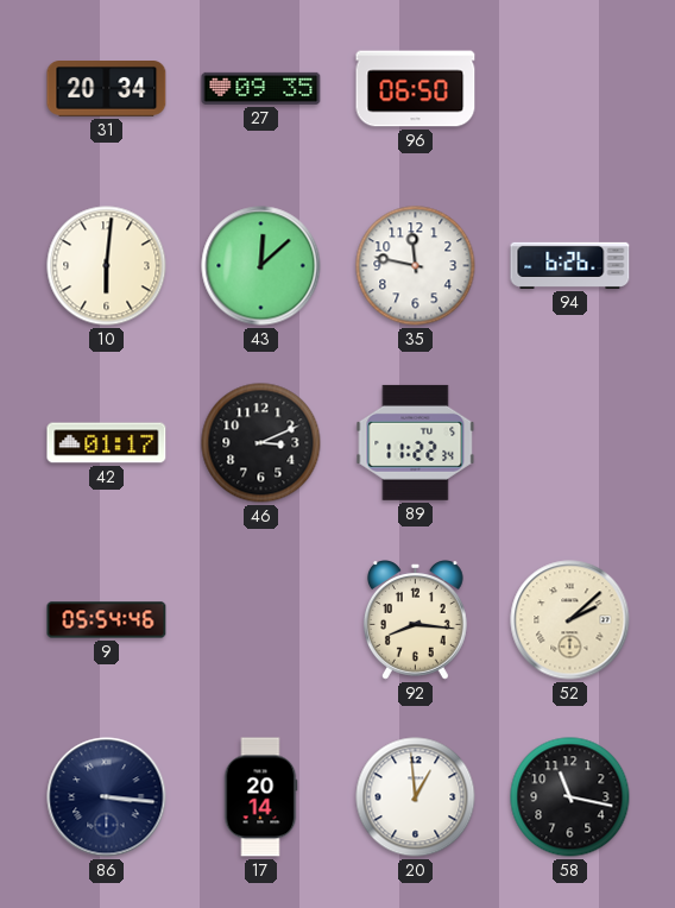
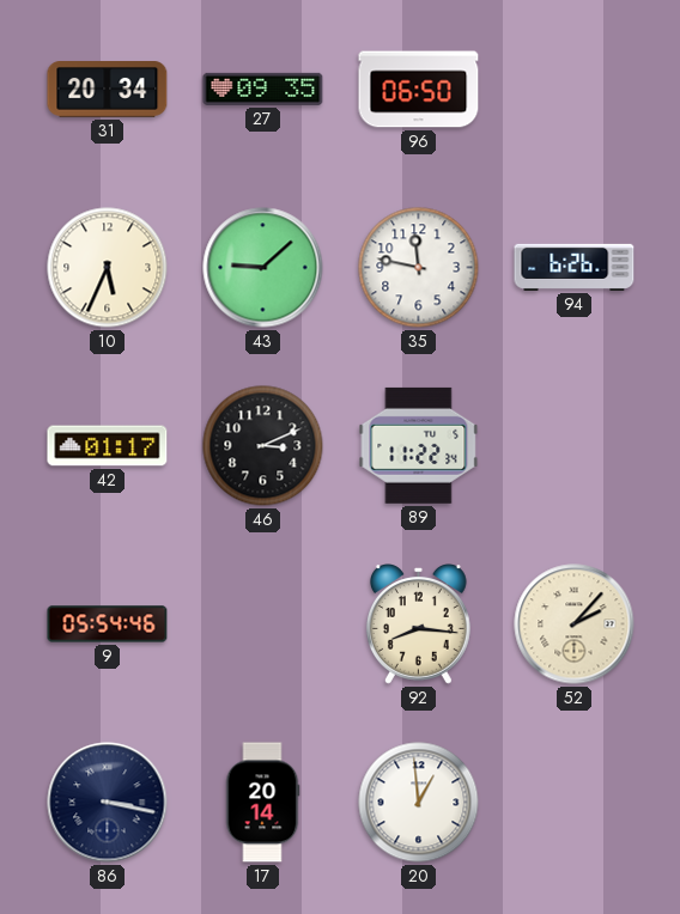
10: 6:01 -> 5:34
43: 12:08 -> 9:08
52: 2:08 -> 2:07
86: 3:16 -> 3:17
58: 11:17 -> none
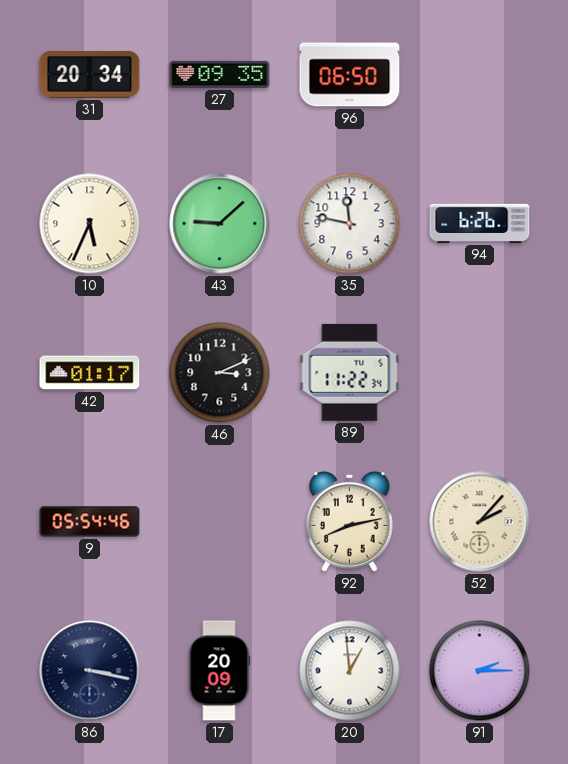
92: 8:16 -> 8:13
17: 20:14 -> 20:09
91: none -> 2:15
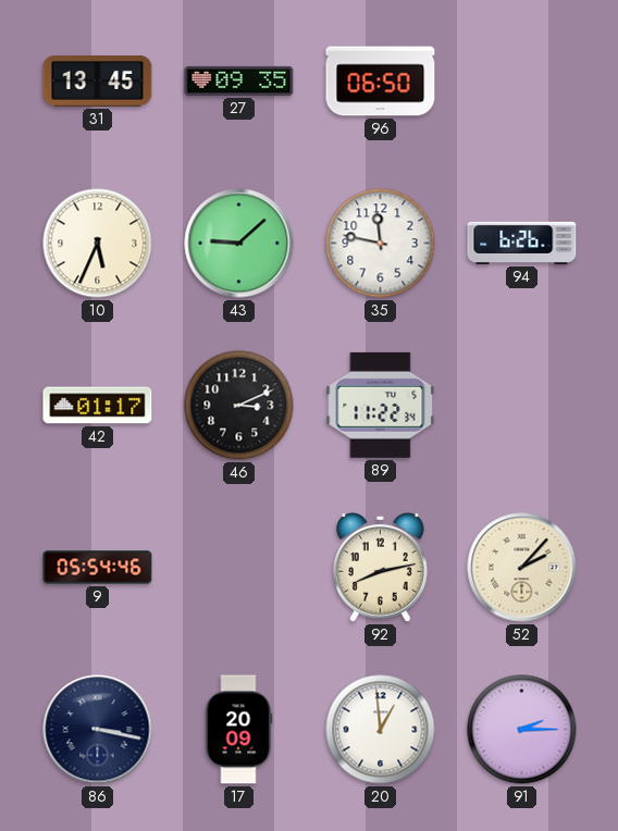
31: 20:34 -> 13:45
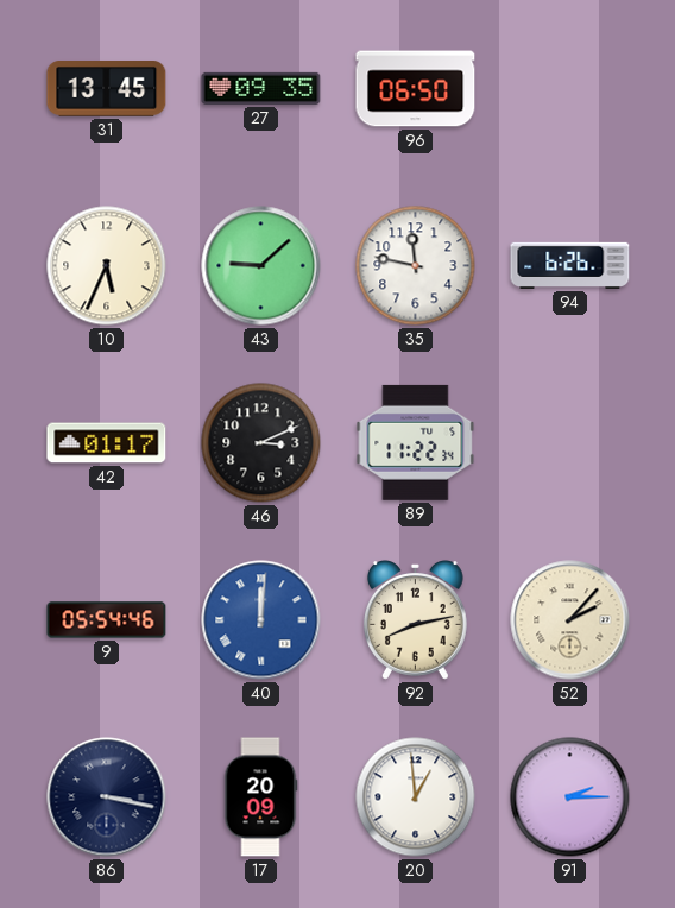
40: none -> 12:01
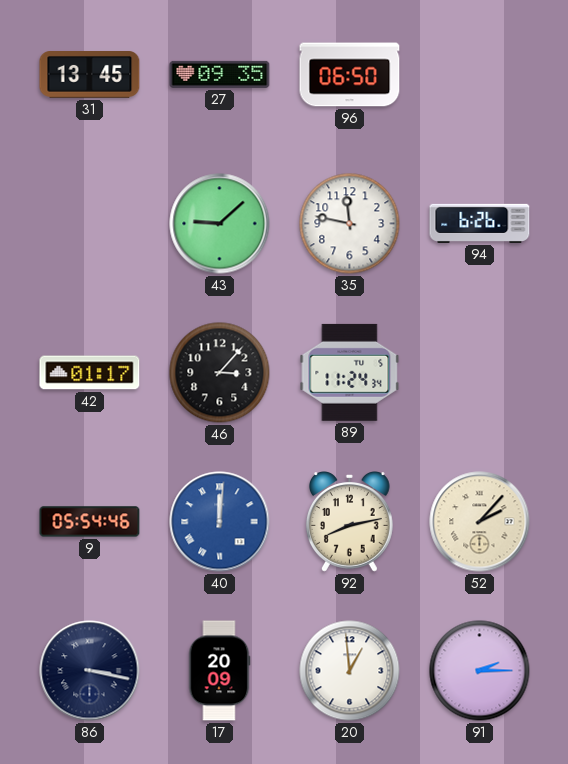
10: 5:34 -> none
46: 3:11 -> 3:07
89: 11:22 -> 11:24
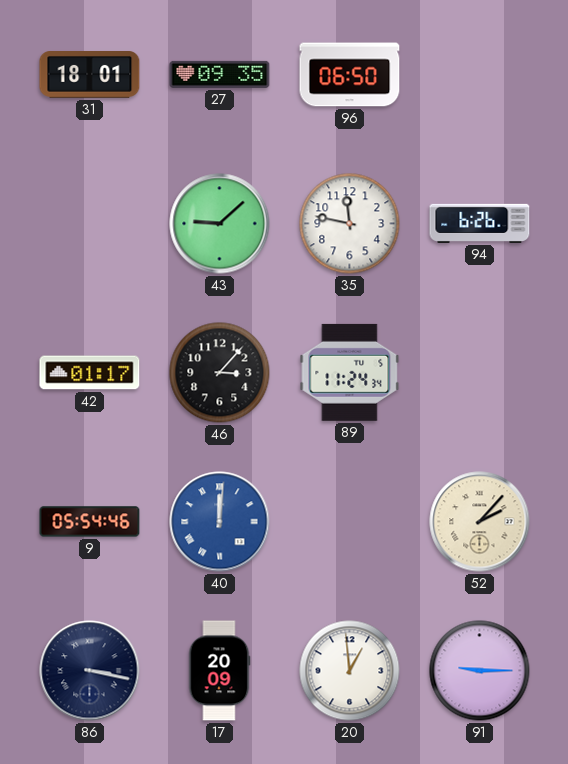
31: 13:45 -> 18:01
92: 8:13 -> none
91: 2:15 -> 9:15
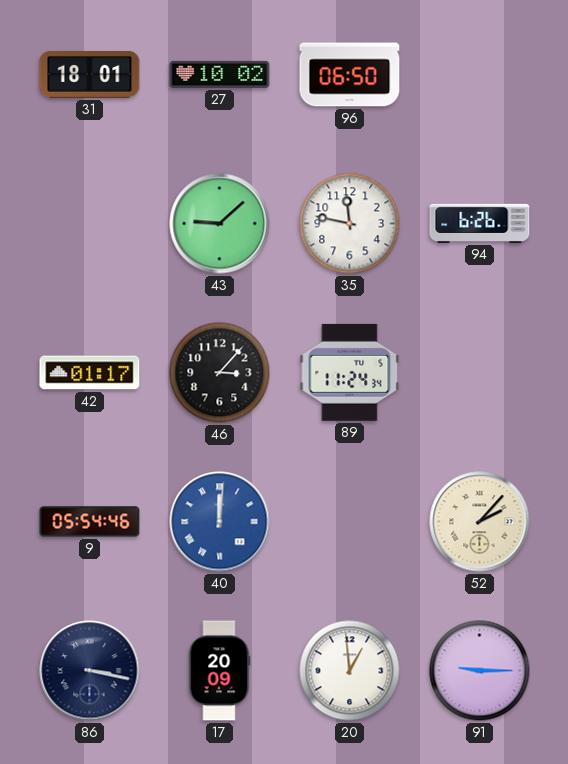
27: 09:35 -> 10:02
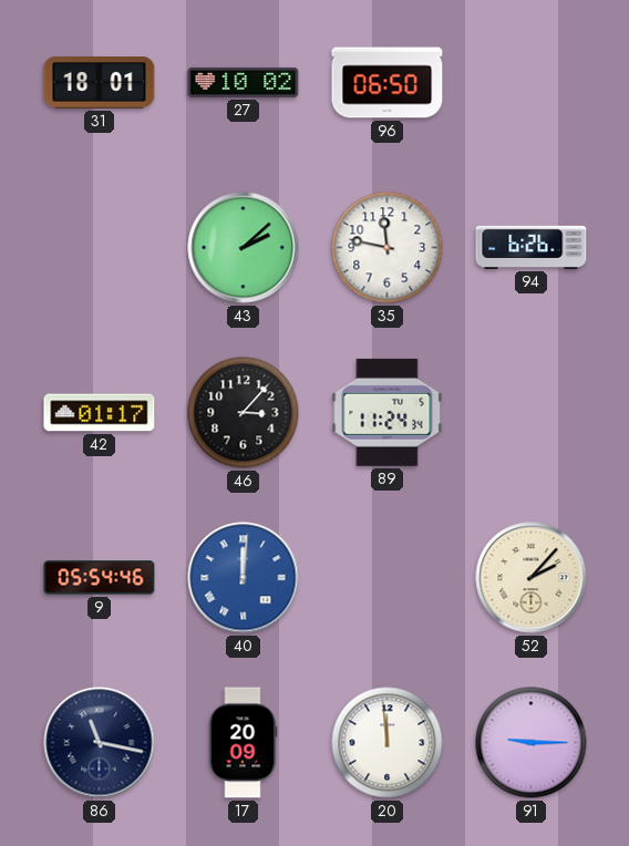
43: 9:08 -> 2:08
86: 3:17 -> 11:17
20: 12:59 -> 11:59
